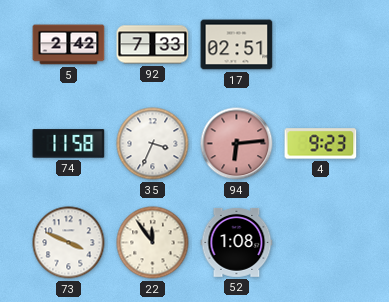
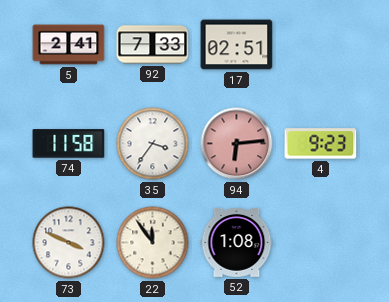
5: 2:42 -> 2:41
35: 3:34 -> 3:36
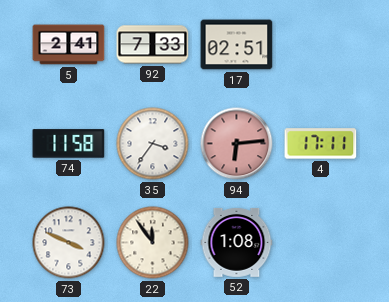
4: 9:23 -> 17:11
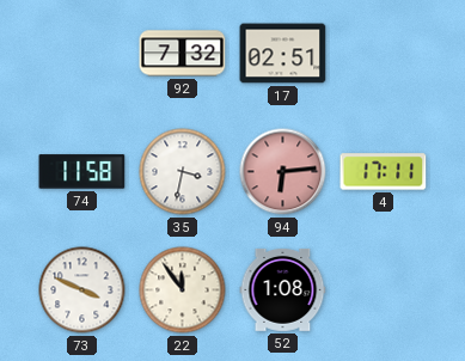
5: 2:41 -> none
92: 7:33 -> 7:32
35: 3:36 -> 3:32
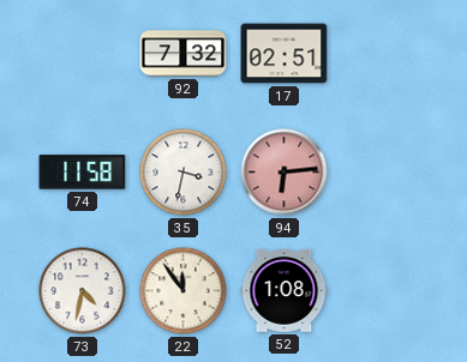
4: 17:11 -> none
73: 3:49 -> 4:32
